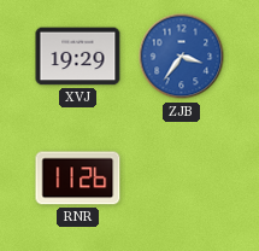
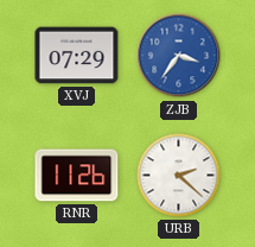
XVJ: 19:29 -> 07:29
URB: none -> 2:22
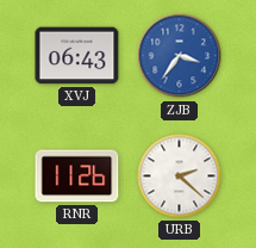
XVJ: 07:29 -> 06:43
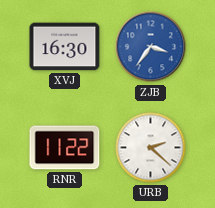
XVJ: 06:43 -> 16:30
RNR: 11:26 -> 11:22
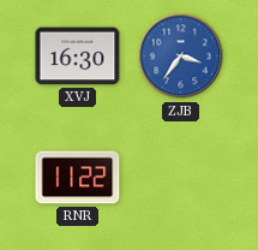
URB: 2:22 -> none
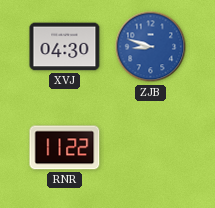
XVJ: 16:30 -> 04:30
ZJB: 3:36 -> 8:48
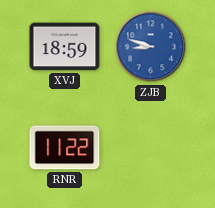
XVJ: 04:30 -> 18:59
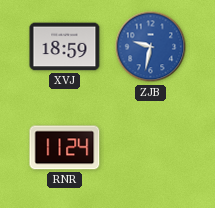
ZJB: 8:48 -> 9:32
RNR: 11:22 -> 11:24
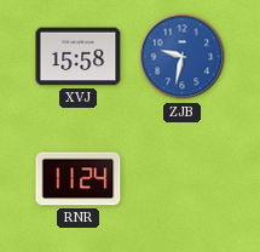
XVJ: 18:59 -> 15:58
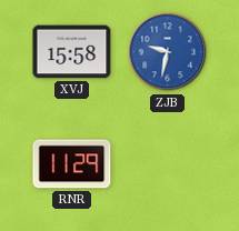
RNR: 11:24 -> 11:29
